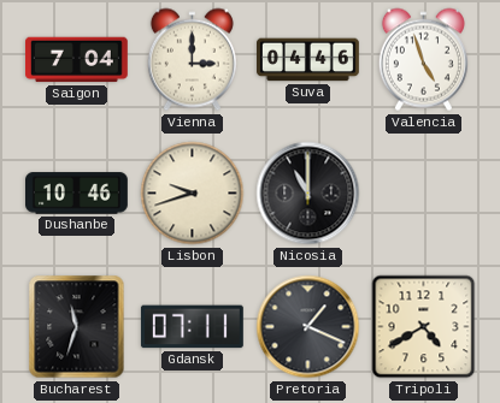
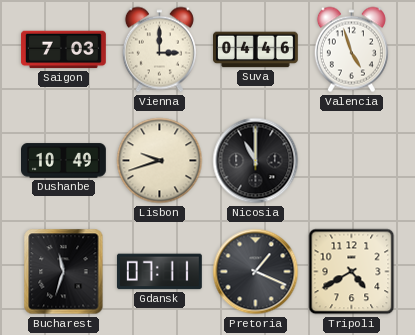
Saigon: 7:04 -> 7:03
Dushanbe: 10:46 -> 10:49
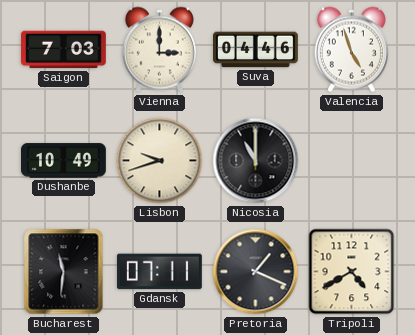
Bucharest: 11:33 -> 11:31
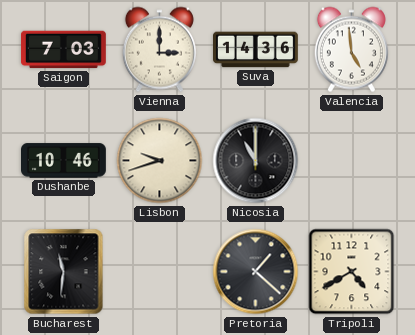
Suva: 04:46 -> 14:36
Valencia: 4:57 -> 4:59
Dushanbe: 10:49 -> 10:46
Gdansk: 07:11 -> none
Pretoria: 1:19 -> 1:22
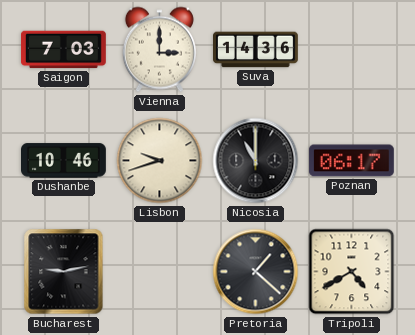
Valencia: 4:59 -> none
Poznan: none -> 06:17
Bucharest: 11:31 -> 9:13
